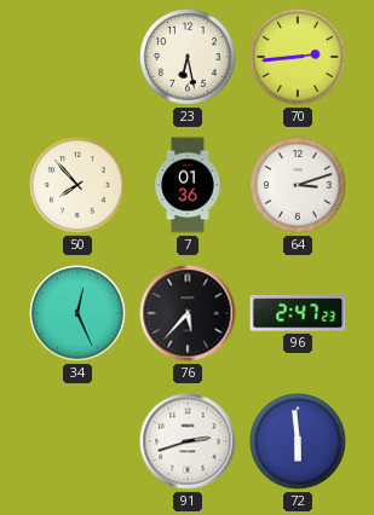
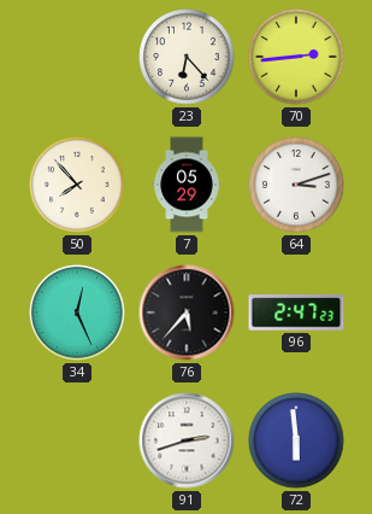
23: 6:28 -> 6:23
7: 01:36 -> 05:29
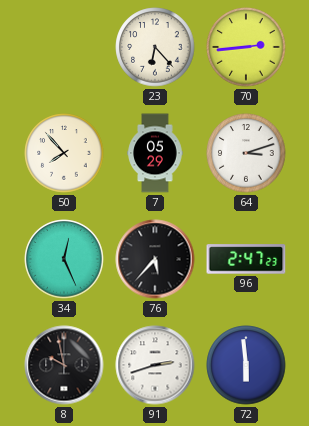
8: none -> 9:58
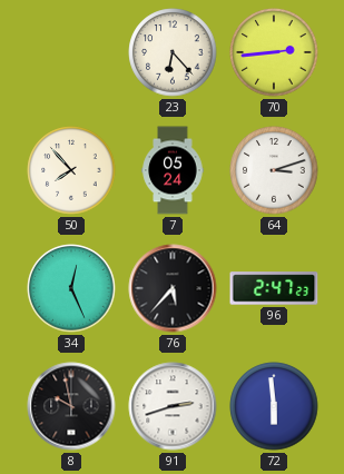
7: 05:29 -> 05:24
